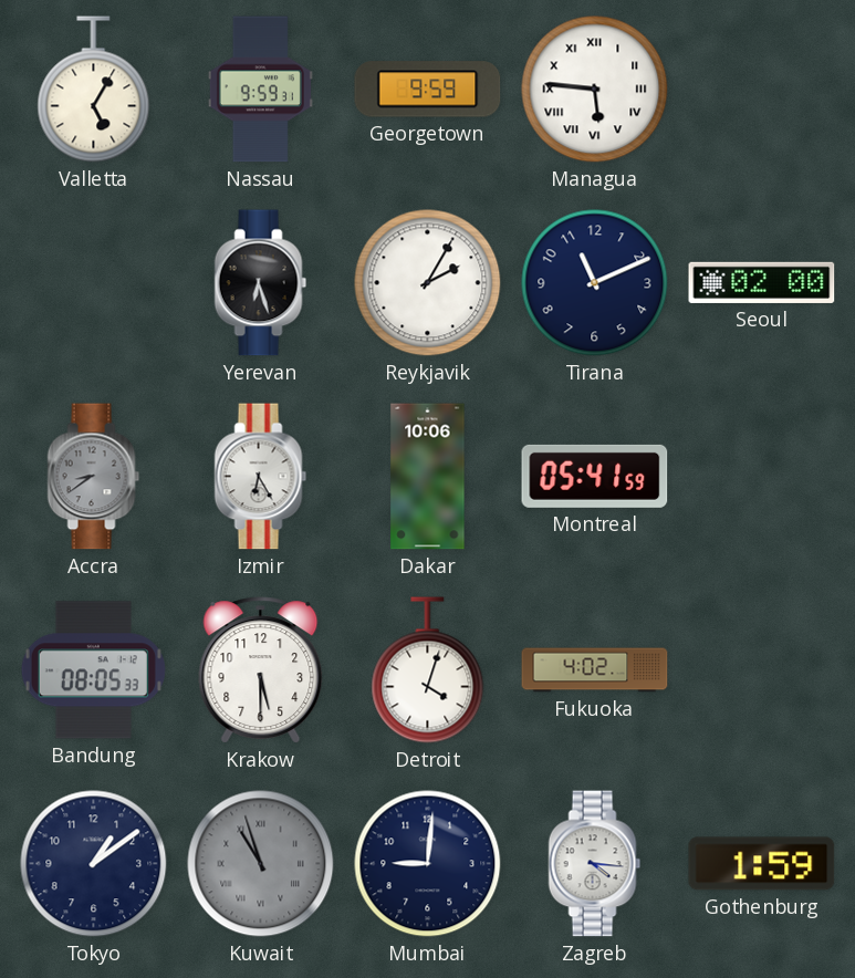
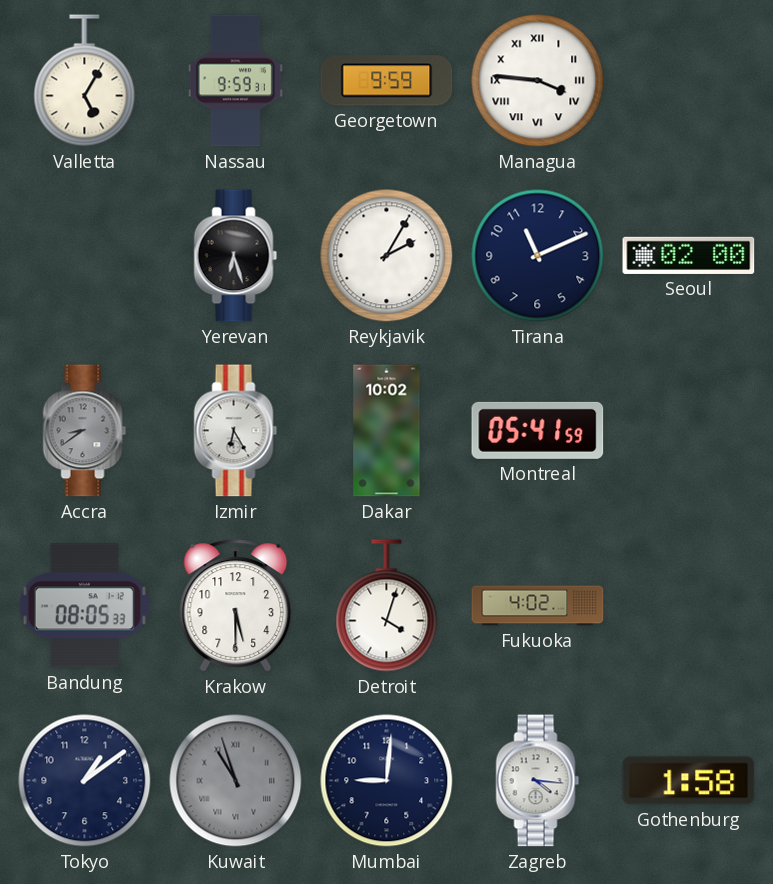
Managua: 5:46 -> 3:46
Dakar: 10:06 -> 10:02
Gothenburg: 1:59 -> 1:58
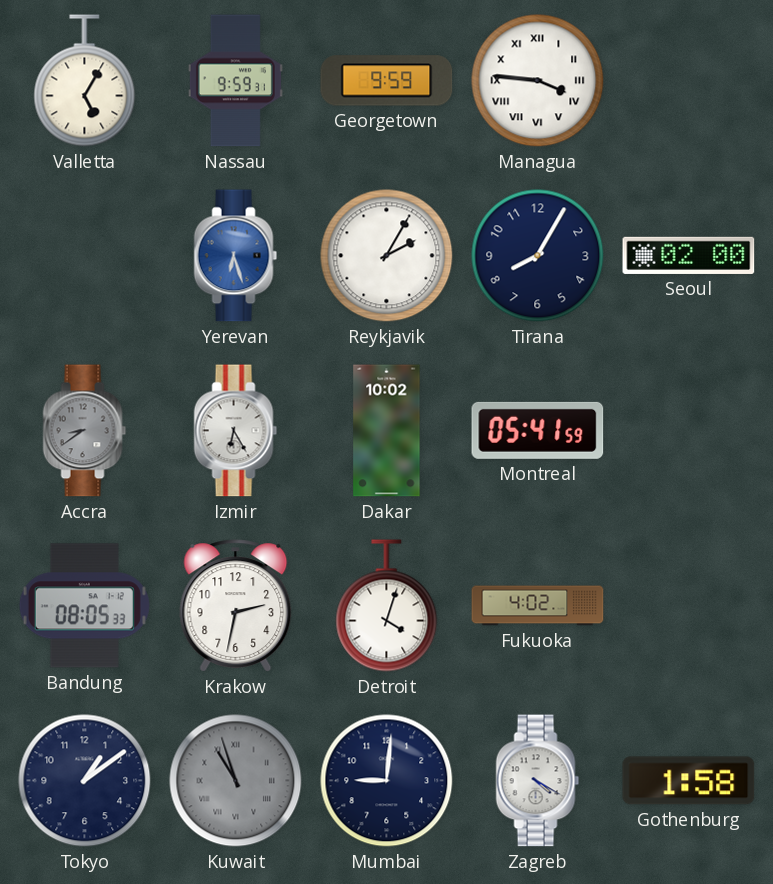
Yerevan dial: black -> blue
Tirana: 11:11 -> 8:05
Krakow: 5:30 -> 2:32
Zagreb: 4:16 -> 4:20
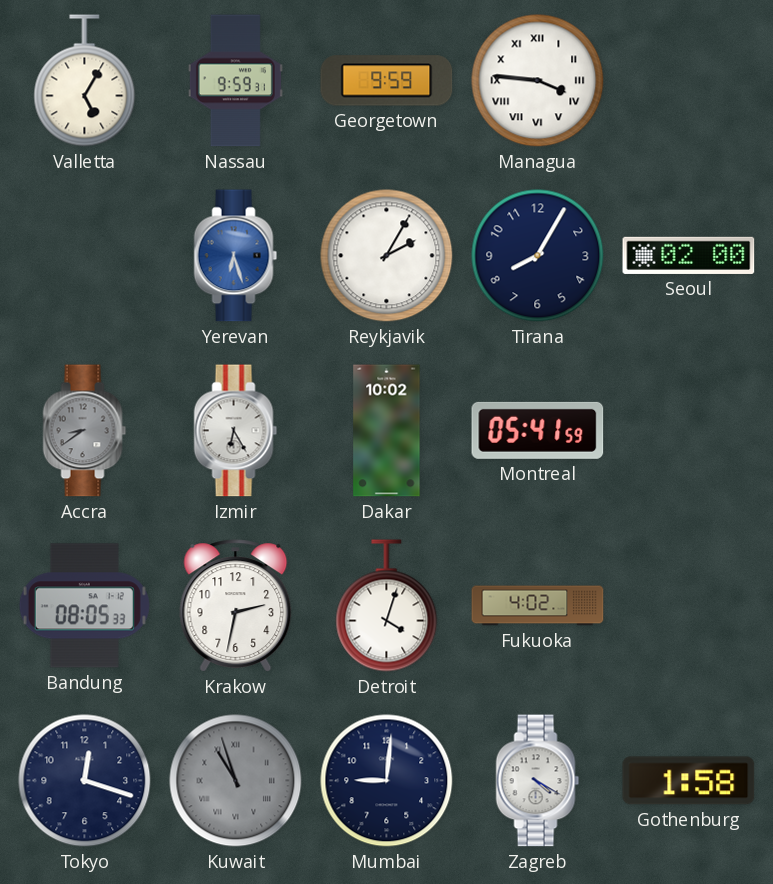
Tokyo: 1:09 -> 12:18
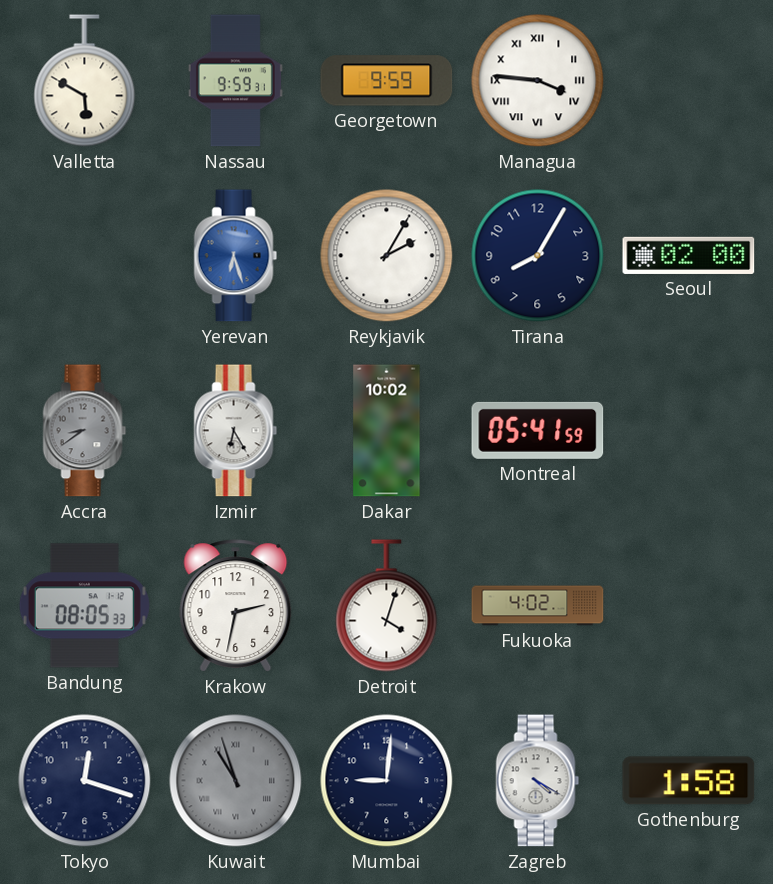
Valletta: 5:05 -> 5:50
